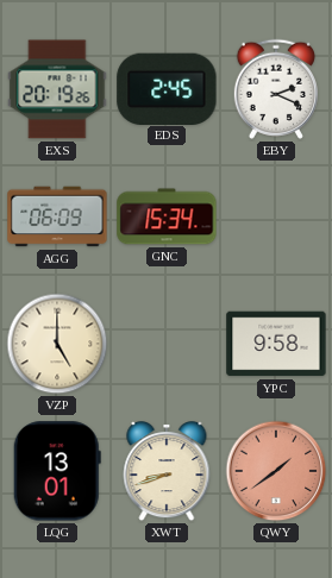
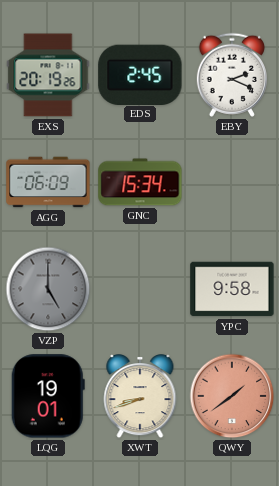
VZP dial: cream -> grey
LQG: 13:01 -> 19:01
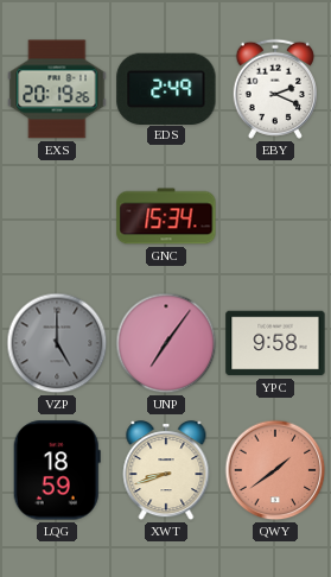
EDS: 2:45 -> 2:49
AGG: 06:09 -> none
UNP: none -> 7:06
LQG: 19:01 -> 18:59
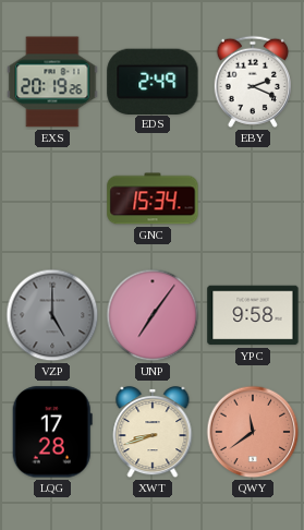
LQG: 18:59 -> 17:28
QWY: 1:39 -> 11:39
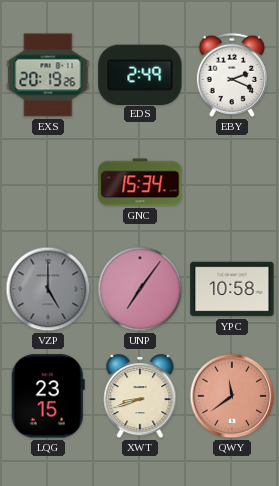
YPC: 9:58 -> 10:58
LQG: 17:28 -> 23:15
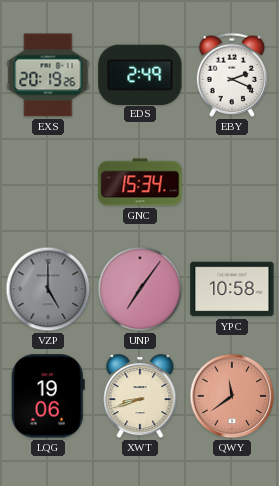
LQG: 23:15 -> 19:06
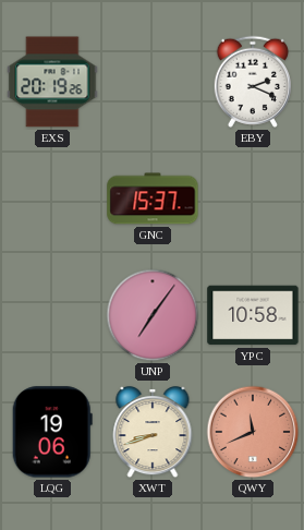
EDS: 2:49 -> none
GNC: 15:34 -> 15:37
VZP: 5:00 -> none
QWY: 11:39 -> 11:41
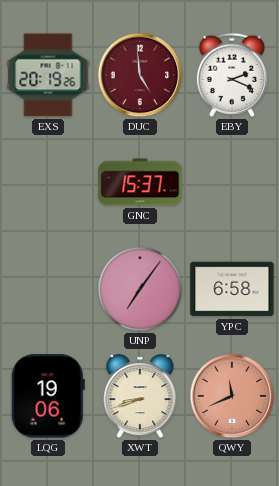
DUC: none -> 4:59
YPC: 10:58 -> 6:58
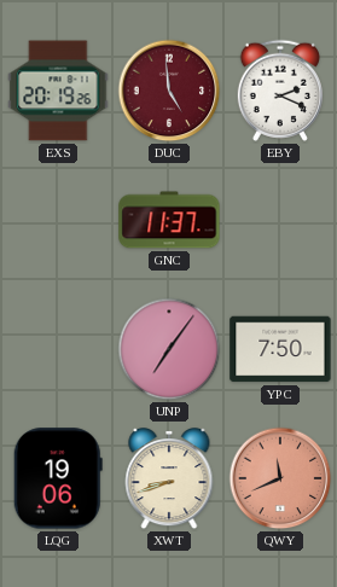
GNC: 15:37 -> 11:37
YPC: 6:58 -> 7:50
